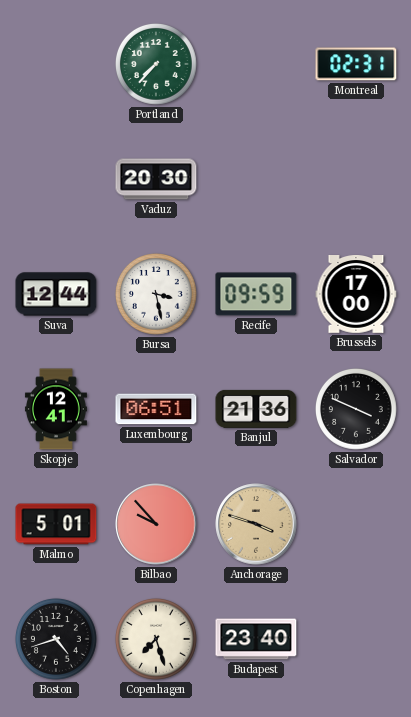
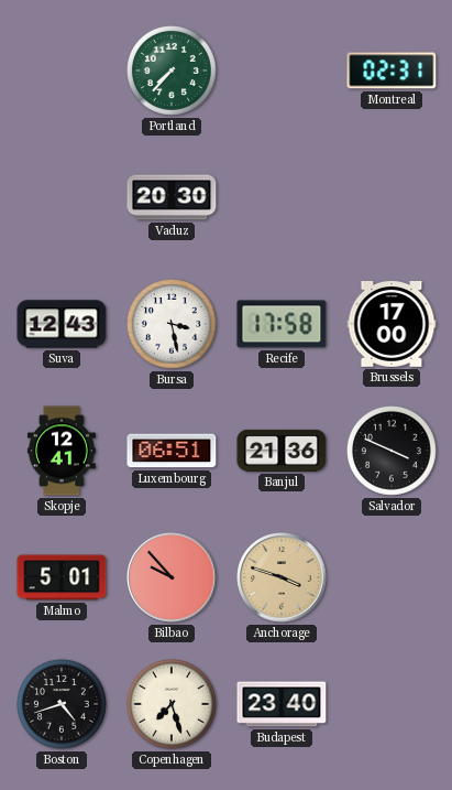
Suva: 12:44 -> 12:43
Recife: 09:59 -> 17:58
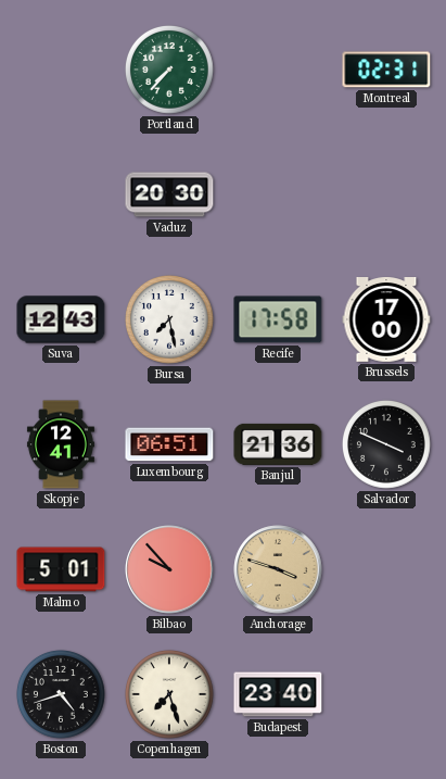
Bursa: 3:28 -> 7:28
